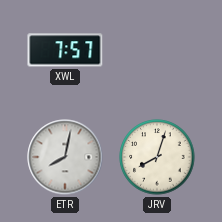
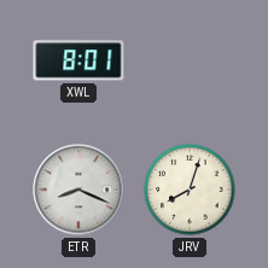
XWL: 7:57 -> 8:01
ETR: 8:02 -> 8:19
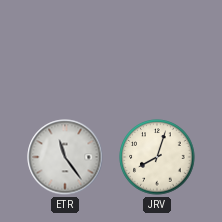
XWL: 8:01 -> none
ETR: 8:19 -> 11:24
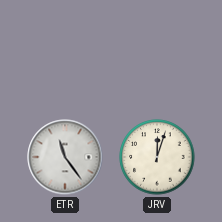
JRV: 8:03 -> 12:03
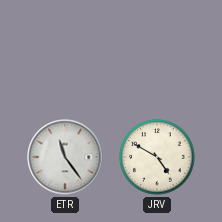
JRV: 12:03 -> 4:50
